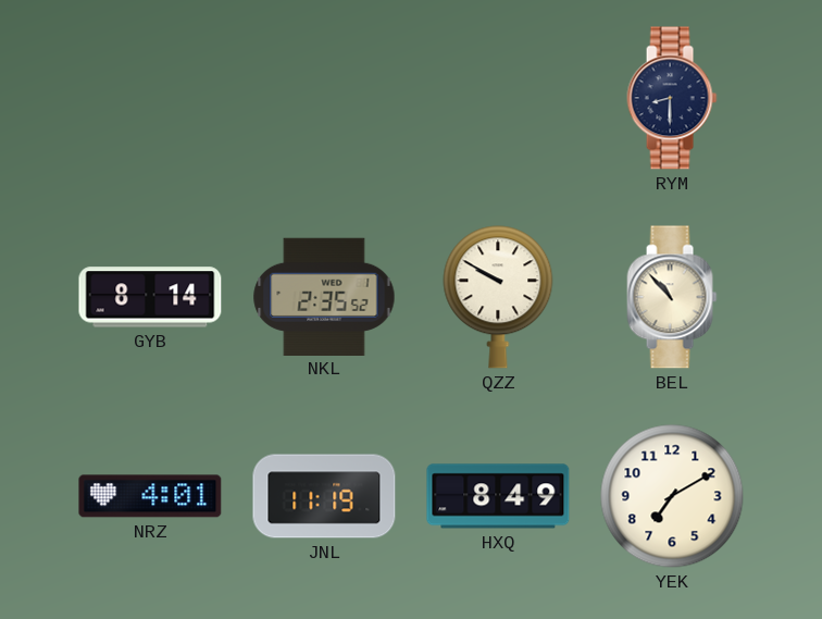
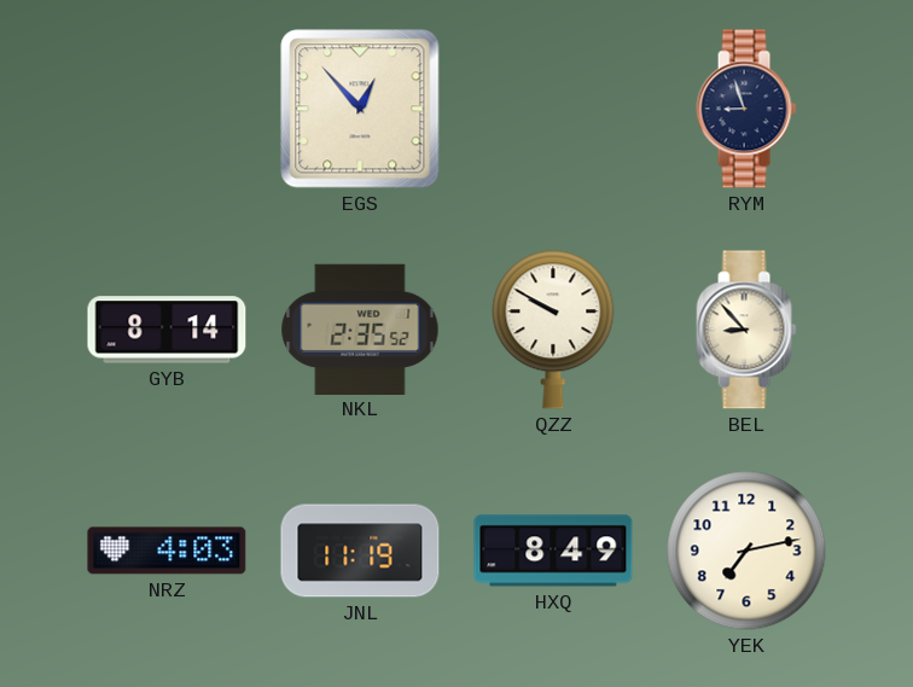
EGS: none -> 12:53
RYM: 8:30 -> 8:57
BEL: 10:53 -> 8:53
NRZ: 4:01 -> 4:03
YEK: 7:10 -> 7:13
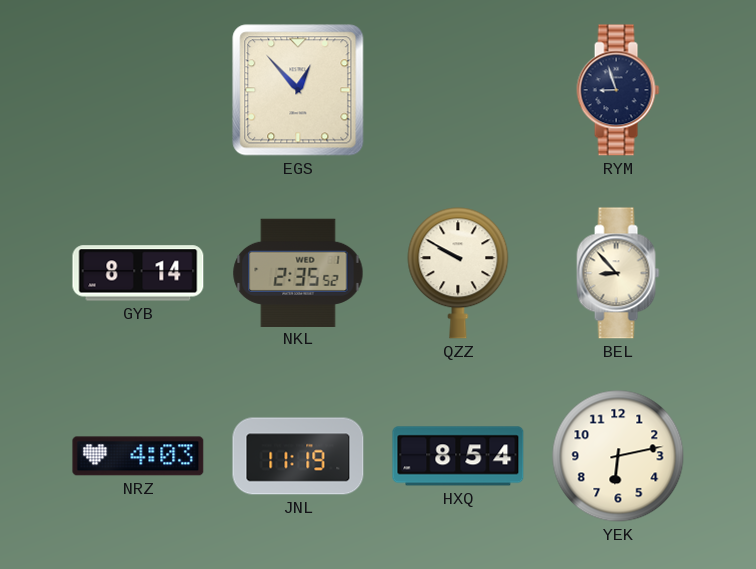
HXQ: 8:49 -> 8:54
YEK: 7:13 -> 6:13
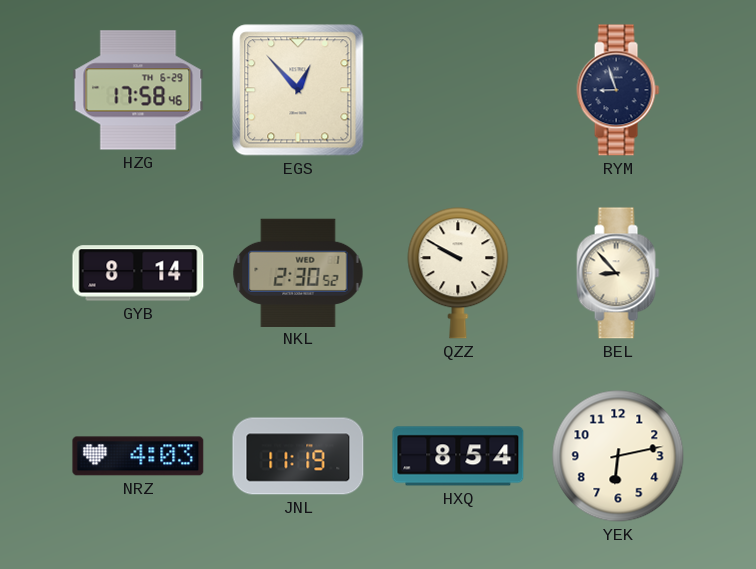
HZG: none -> 17:58
NKL: 2:35 -> 2:30
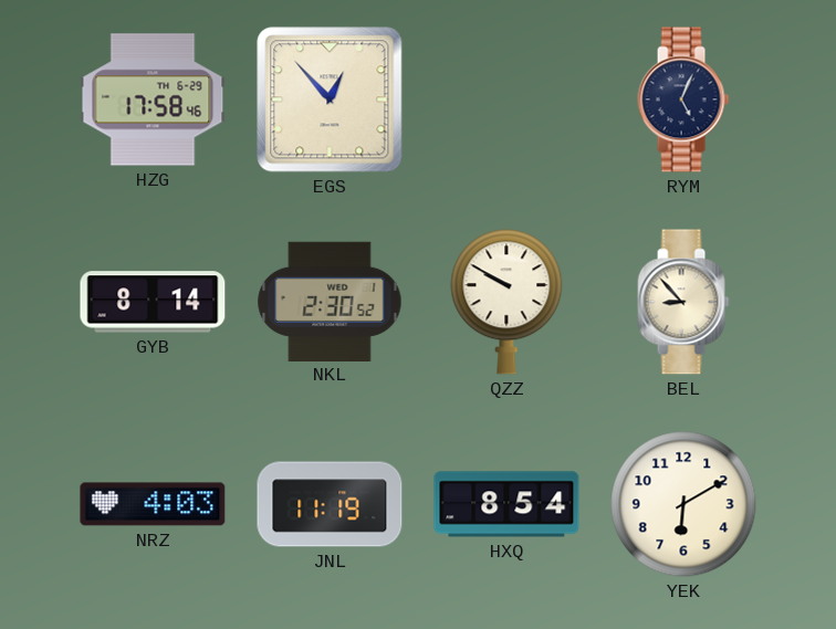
RYM: 8:57 -> 5:04
YEK: 6:13 -> 6:10
